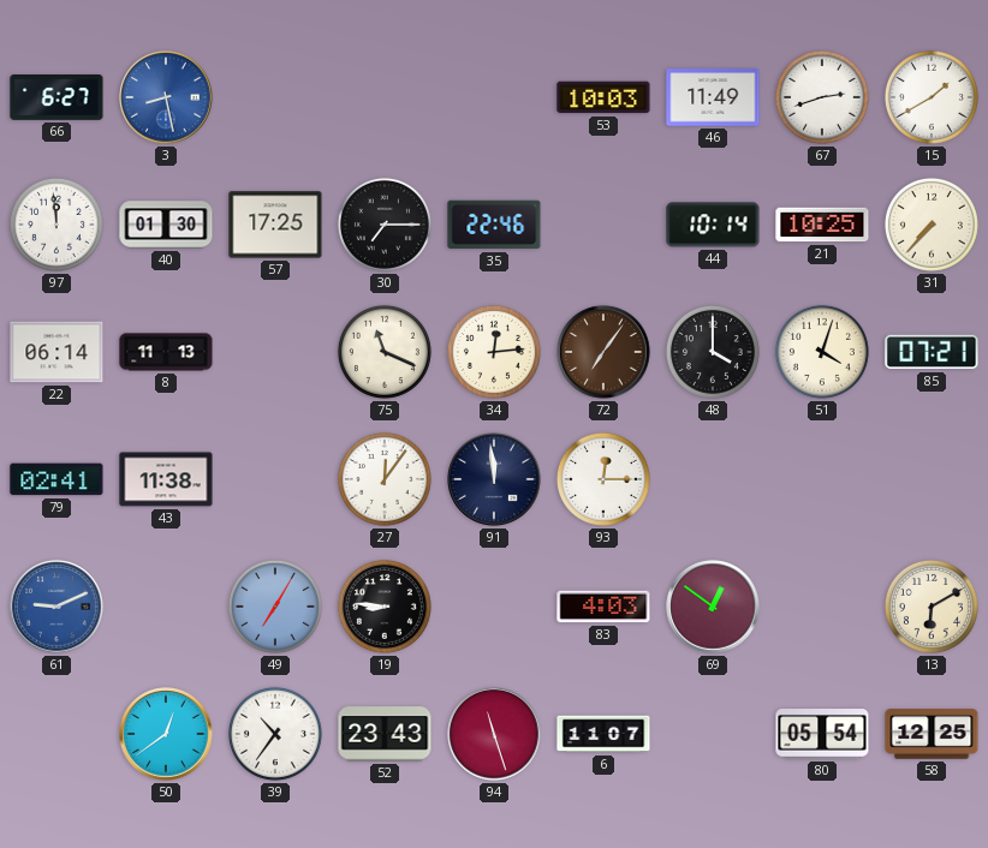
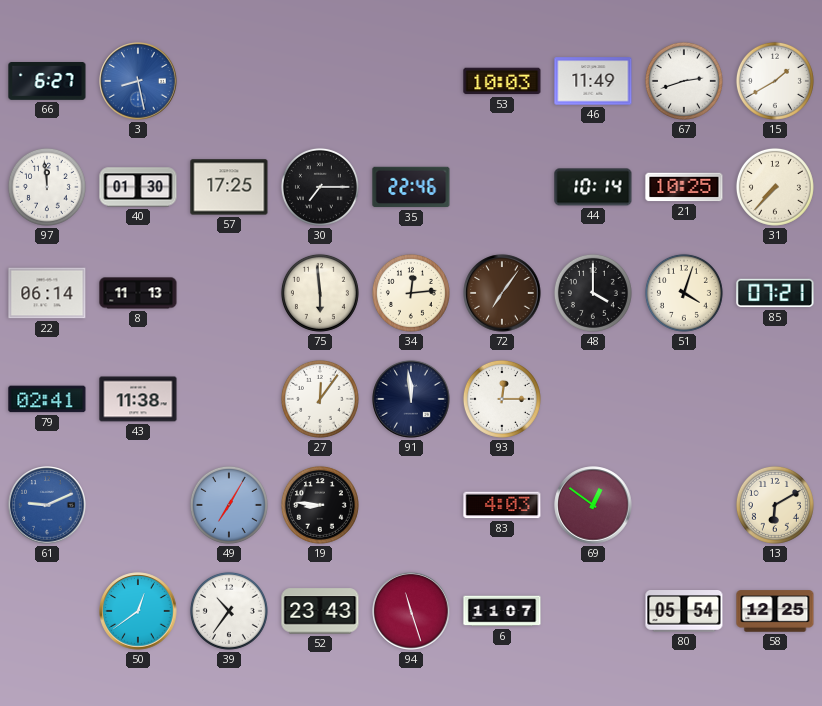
75: 11:19 -> 5:59
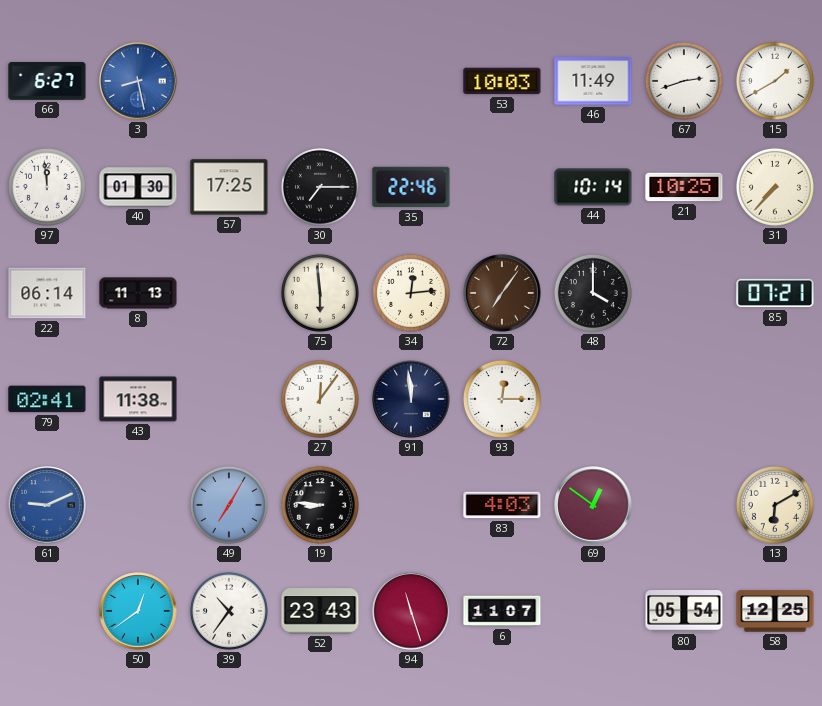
51: 4:03 -> none
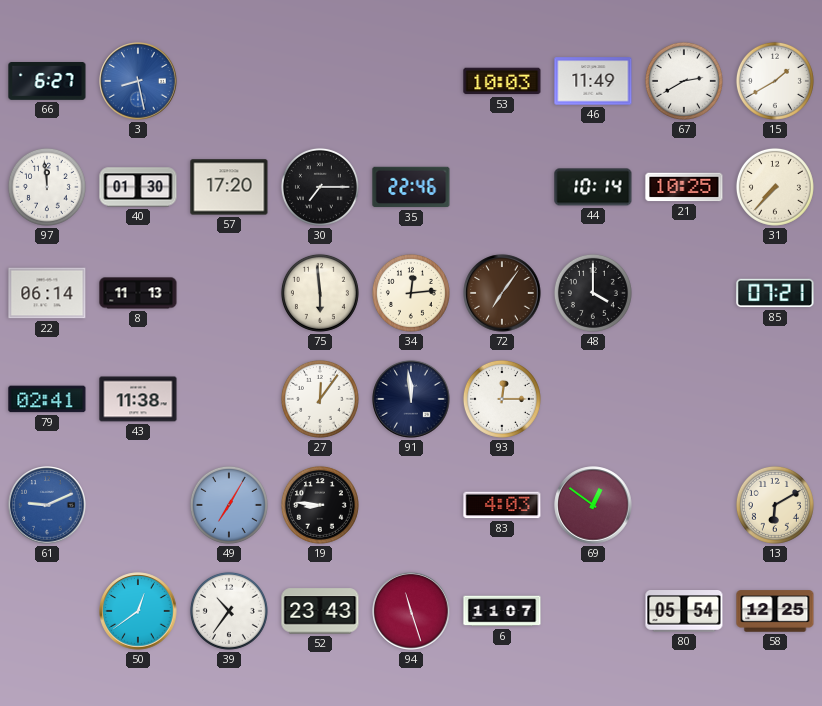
67: 2:42 -> 2:40
57: 17:25 -> 17:20
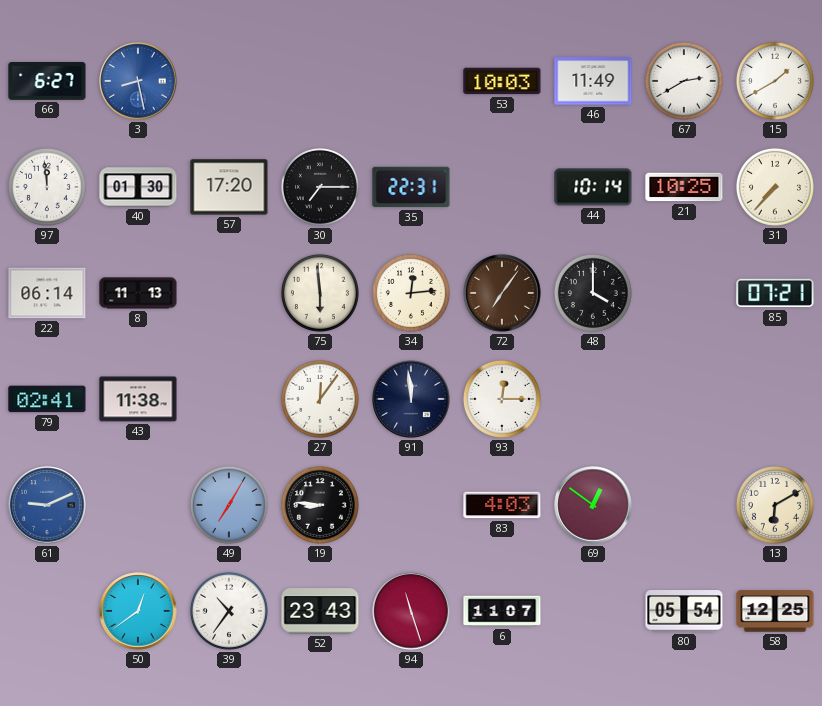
35: 22:46 -> 22:31
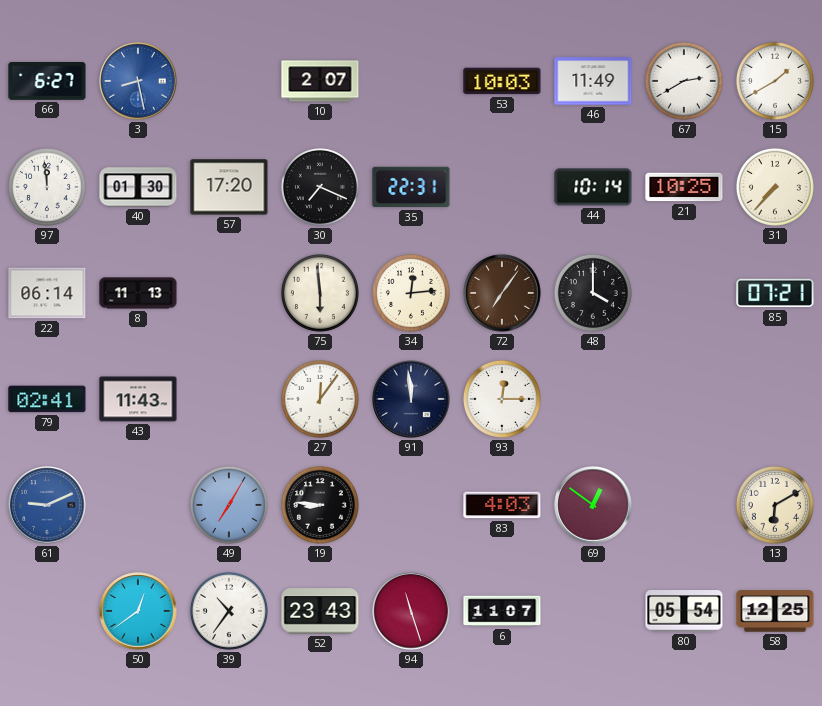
10: none -> 2:07
30: 7:15 -> 7:19
43: 11:38 -> 11:43
